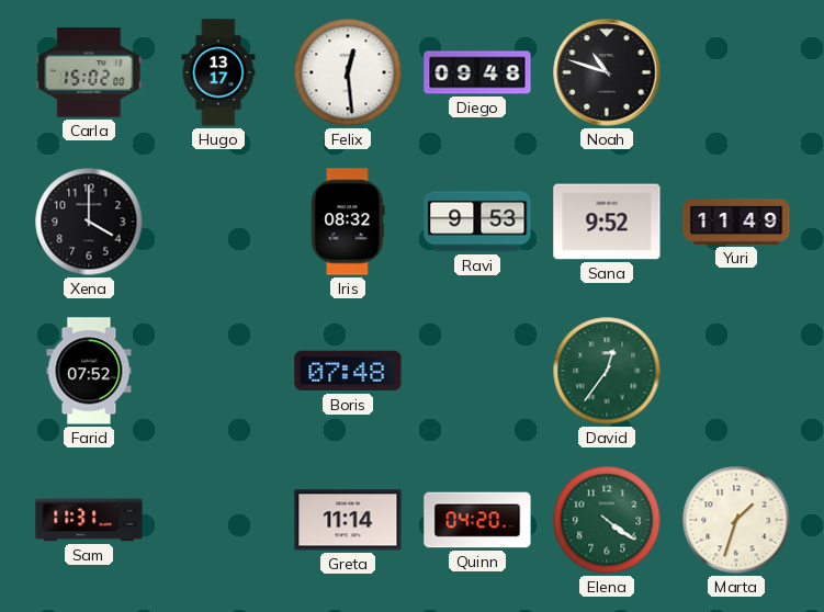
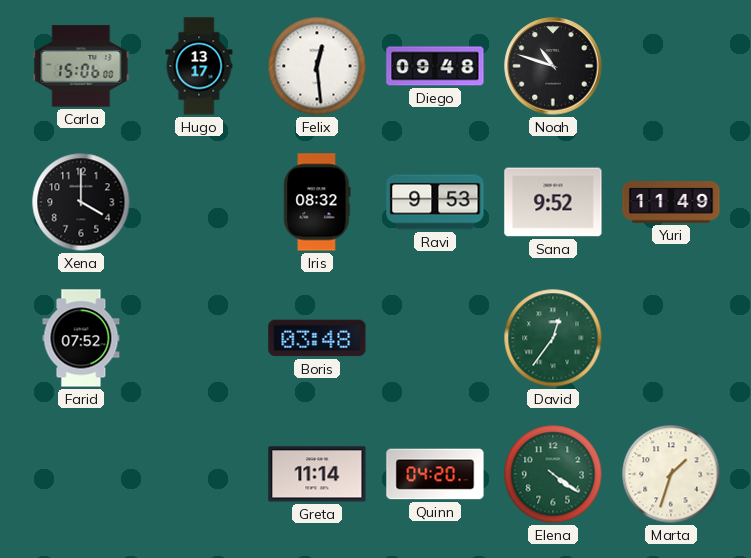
Carla: 15:02 -> 15:06
Boris: 07:48 -> 03:48
Sam: 11:31 -> none
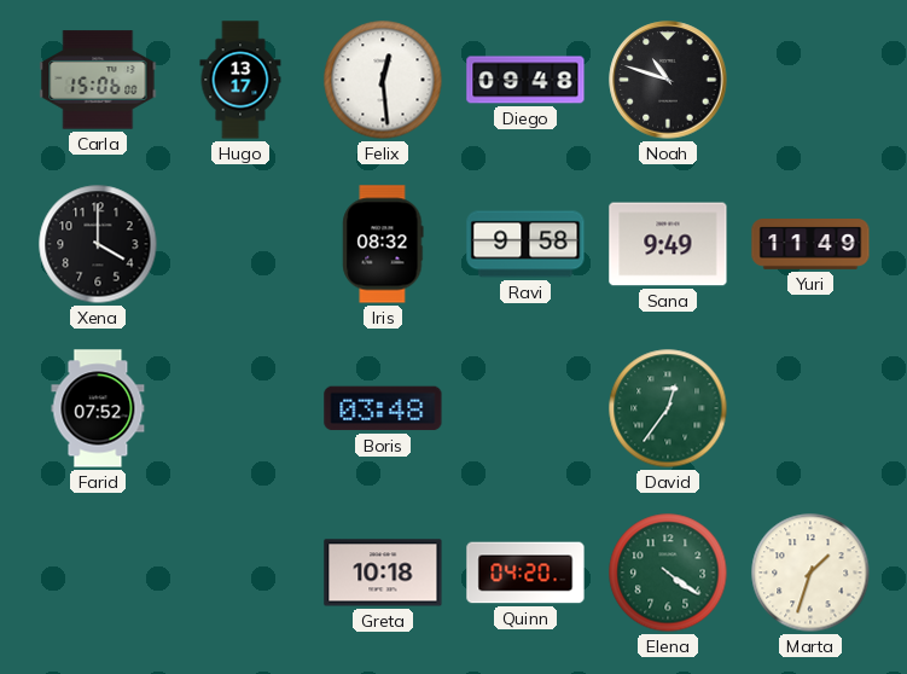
Ravi: 9:53 -> 9:58
Sana: 9:52 -> 9:49
Greta: 11:14 -> 10:18
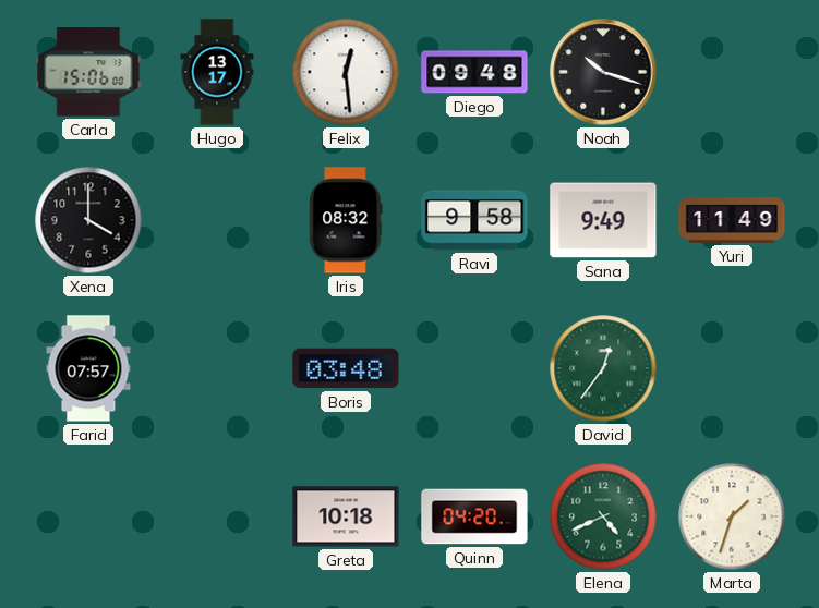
Noah: 10:48 -> 10:18
Farid: 07:52 -> 07:57
Elena: 4:21 -> 4:41
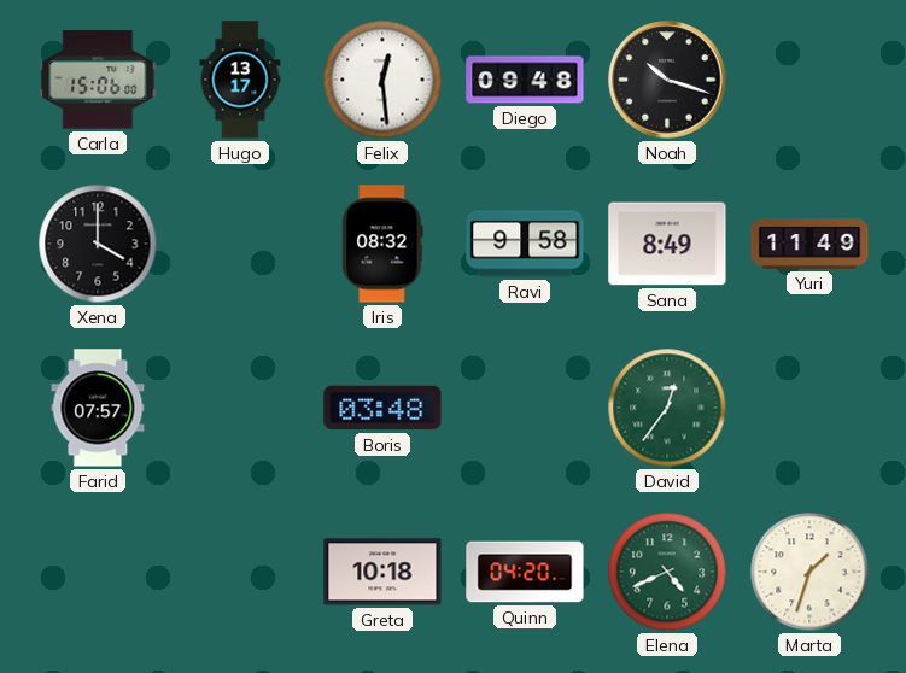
Sana: 9:49 -> 8:49
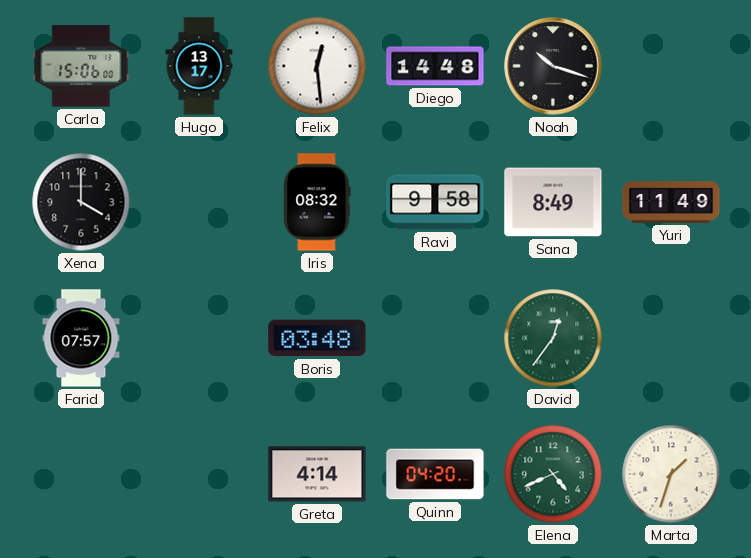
Diego: 09:48 -> 14:48
Greta: 10:18 -> 4:14
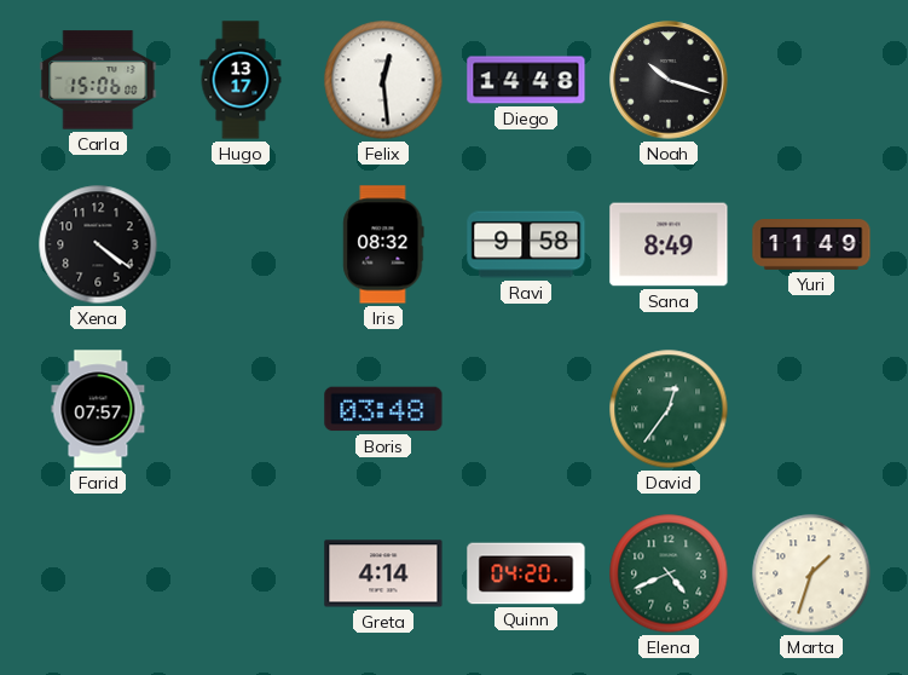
Xena: 4:00 -> 4:21
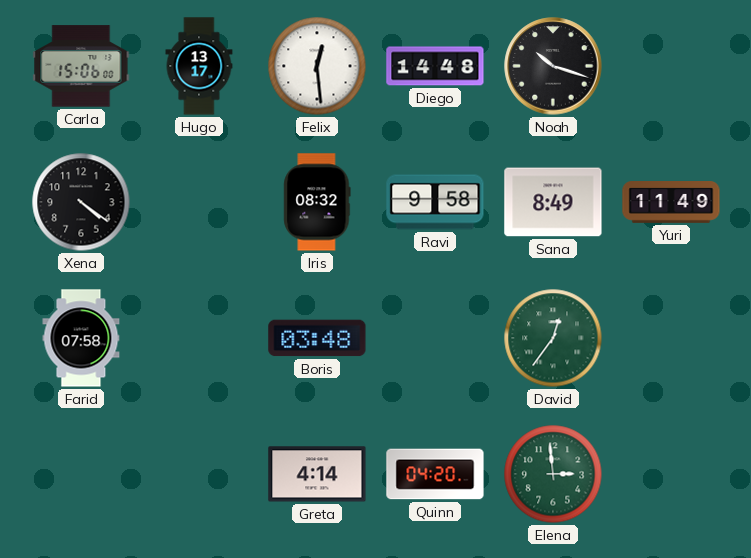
Farid: 07:57 -> 07:58
Elena: 4:41 -> 2:59
Marta: 1:33 -> none
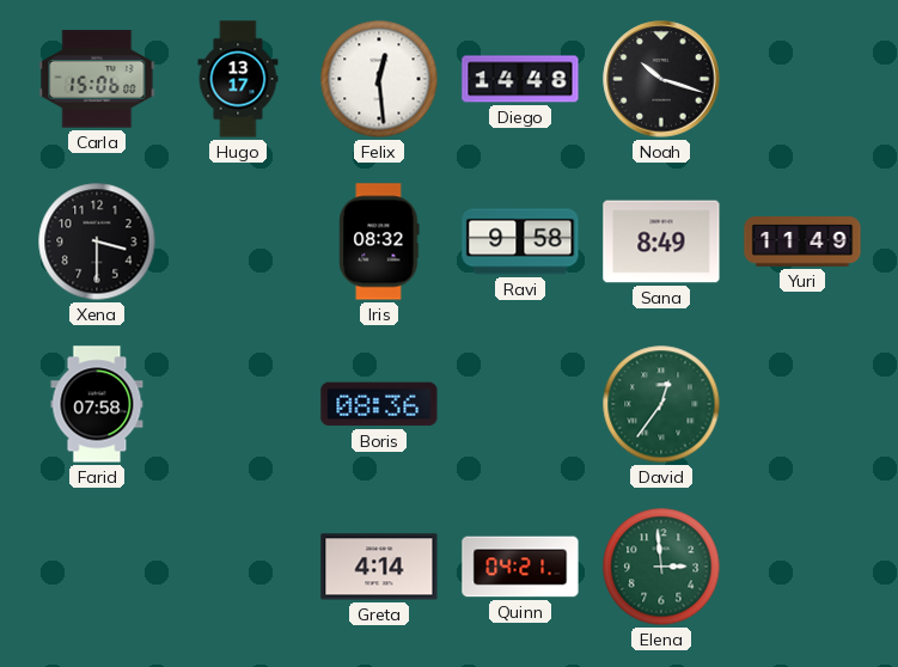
Xena: 4:21 -> 3:30
Boris: 03:48 -> 08:36
Quinn: 04:20 -> 04:21
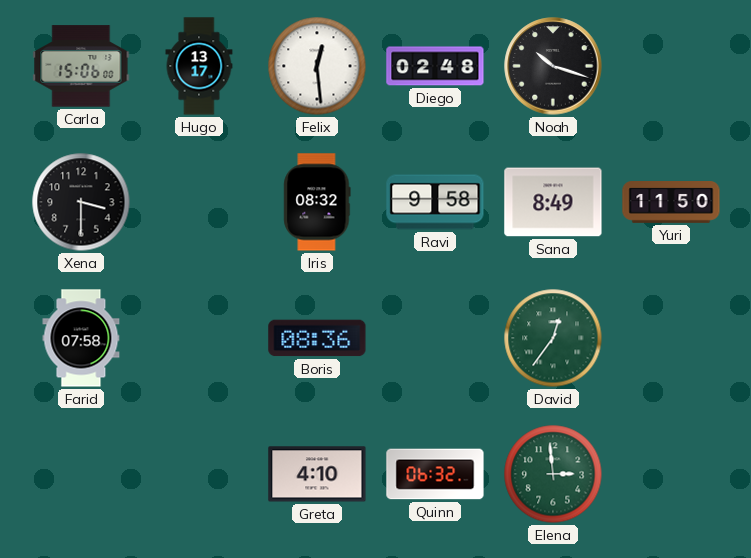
Diego: 14:48 -> 02:48
Yuri: 11:49 -> 11:50
Greta: 4:14 -> 4:10
Quinn: 04:21 -> 06:32
